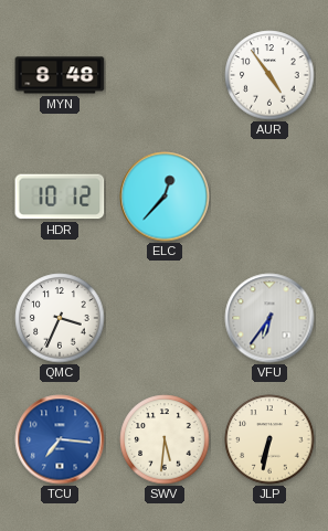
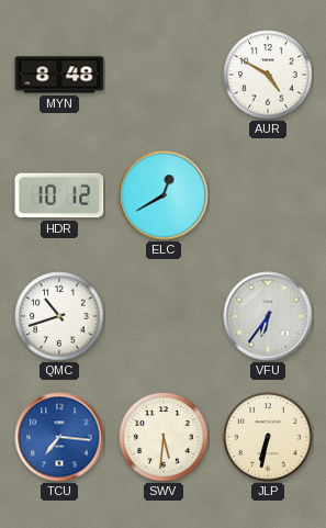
AUR: 4:54 -> 4:50
ELC: 12:37 -> 12:40
QMC: 3:34 -> 10:42
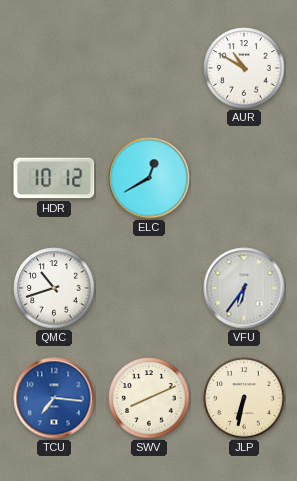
MYN: 8:48 -> none
AUR: 4:50 -> 10:50
SWV: 5:31 -> 8:11
